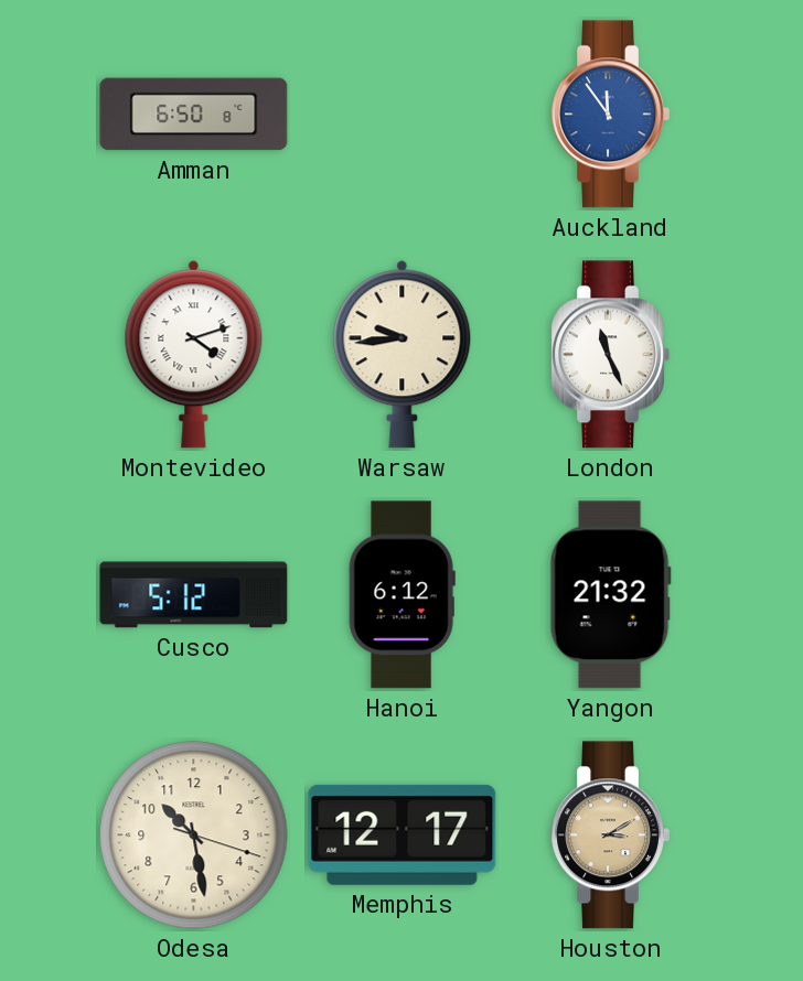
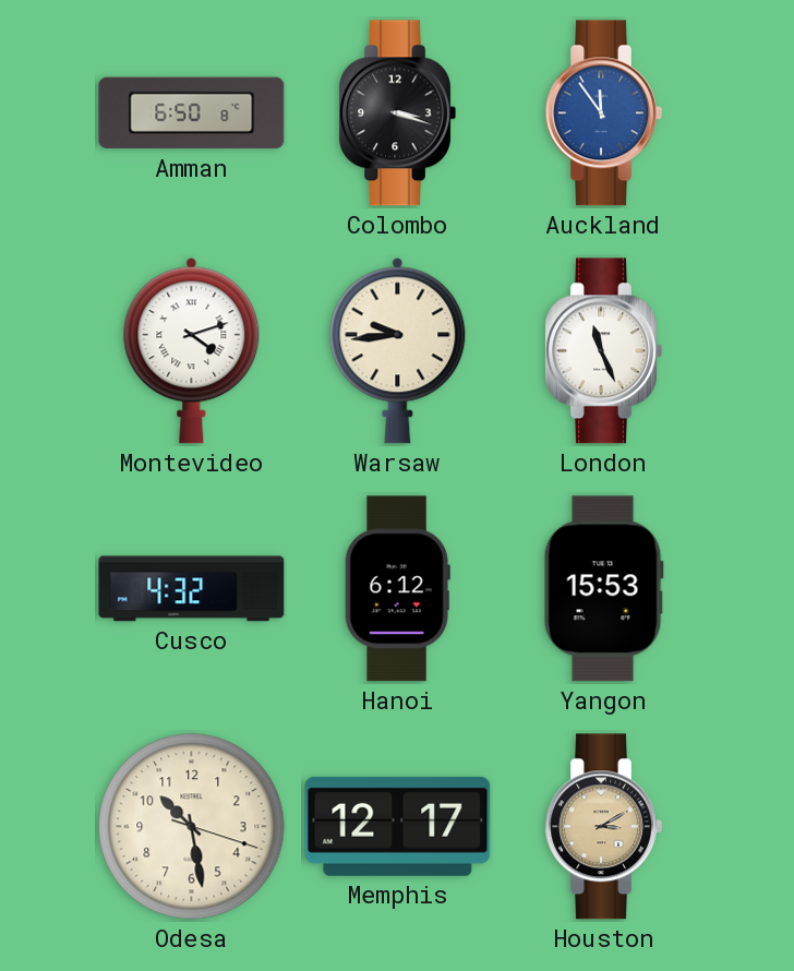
Colombo: none -> 3:18
Cusco: 5:12 -> 4:32
Yangon: 21:32 -> 15:53
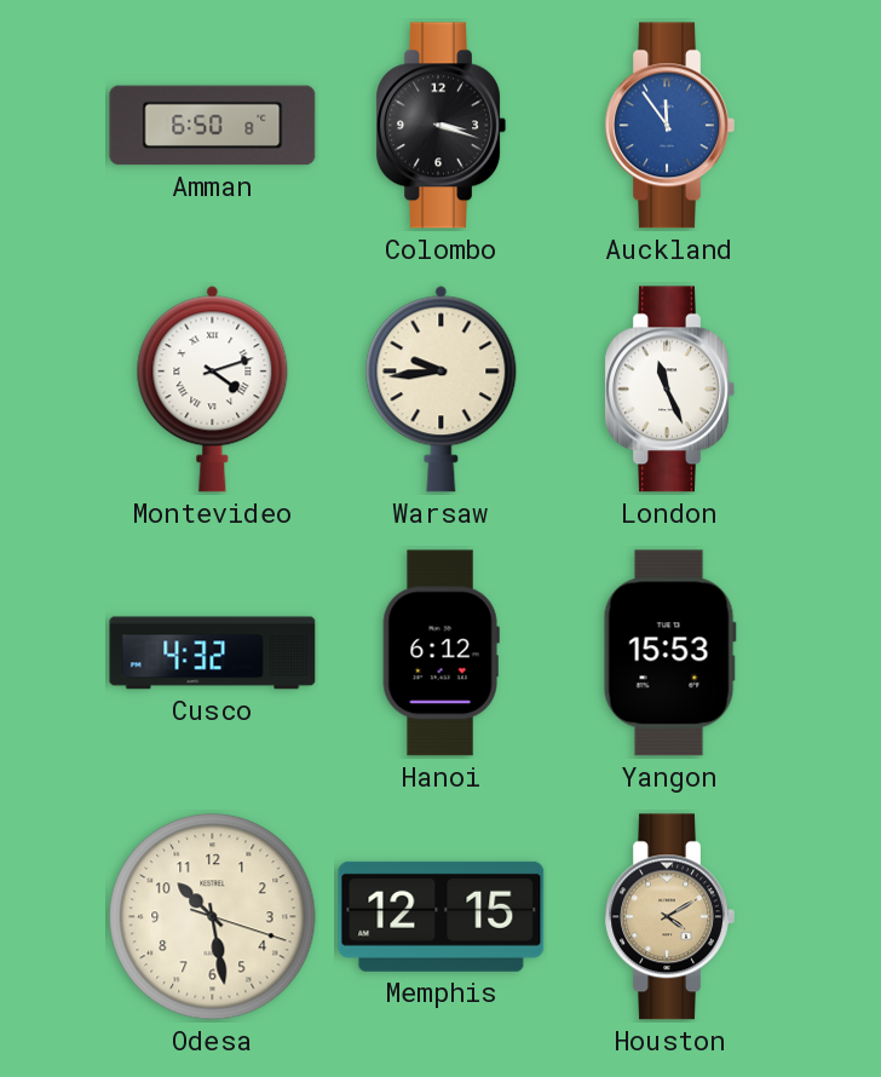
Memphis: 12:17 -> 12:15
Houston: 3:10 -> 4:10
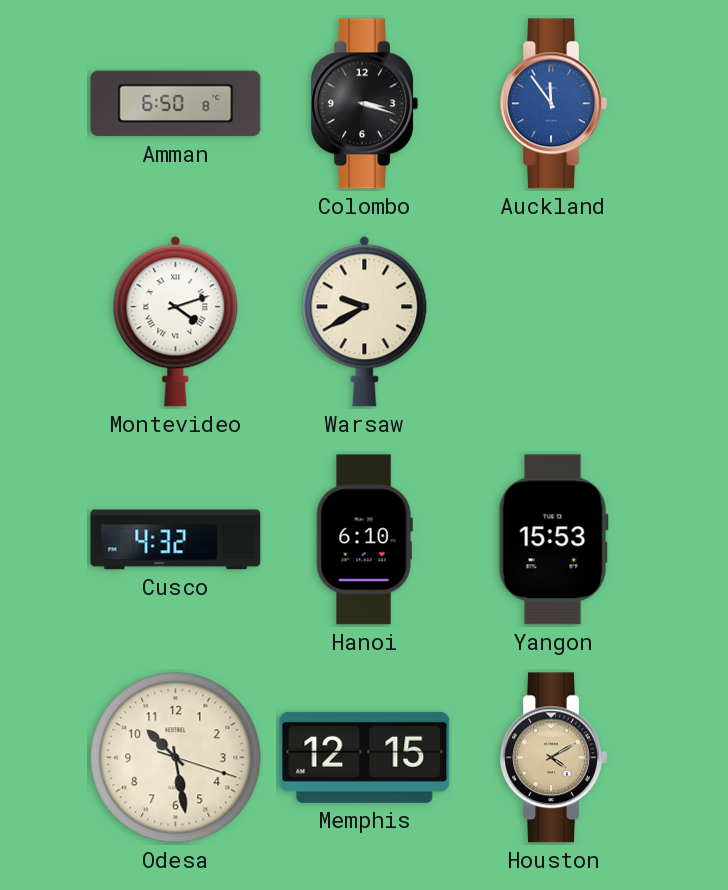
Warsaw: 9:44 -> 9:40
London: 11:26 -> none
Hanoi: 6:12 -> 6:10
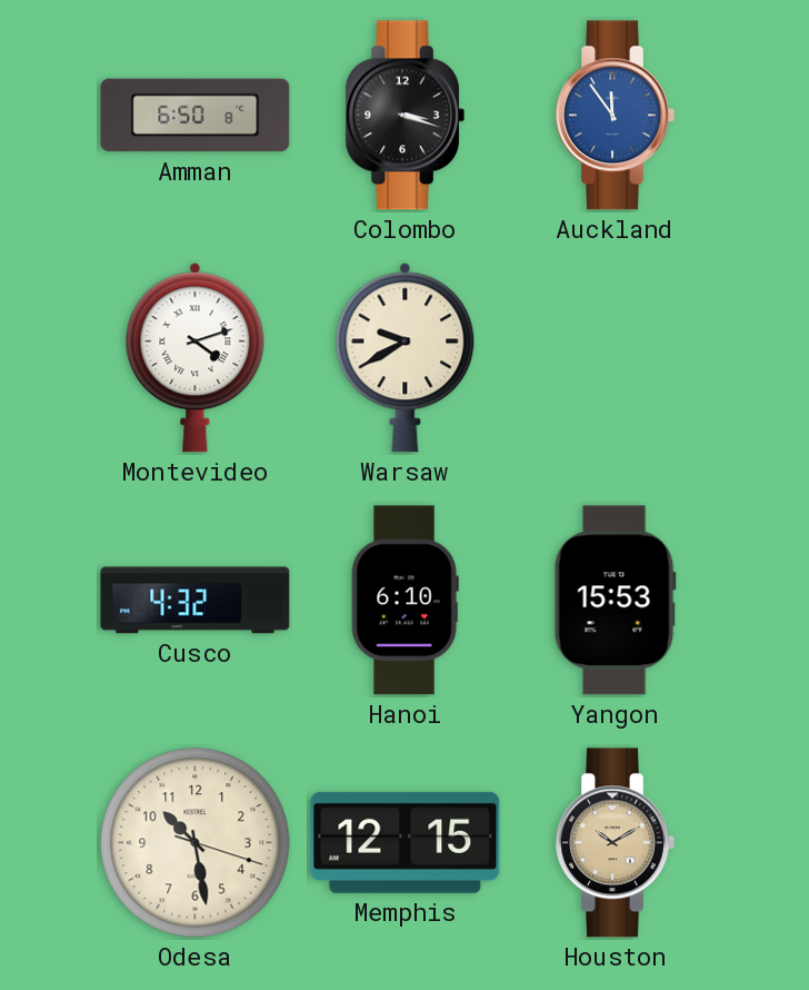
Houston: 4:10 -> 10:10
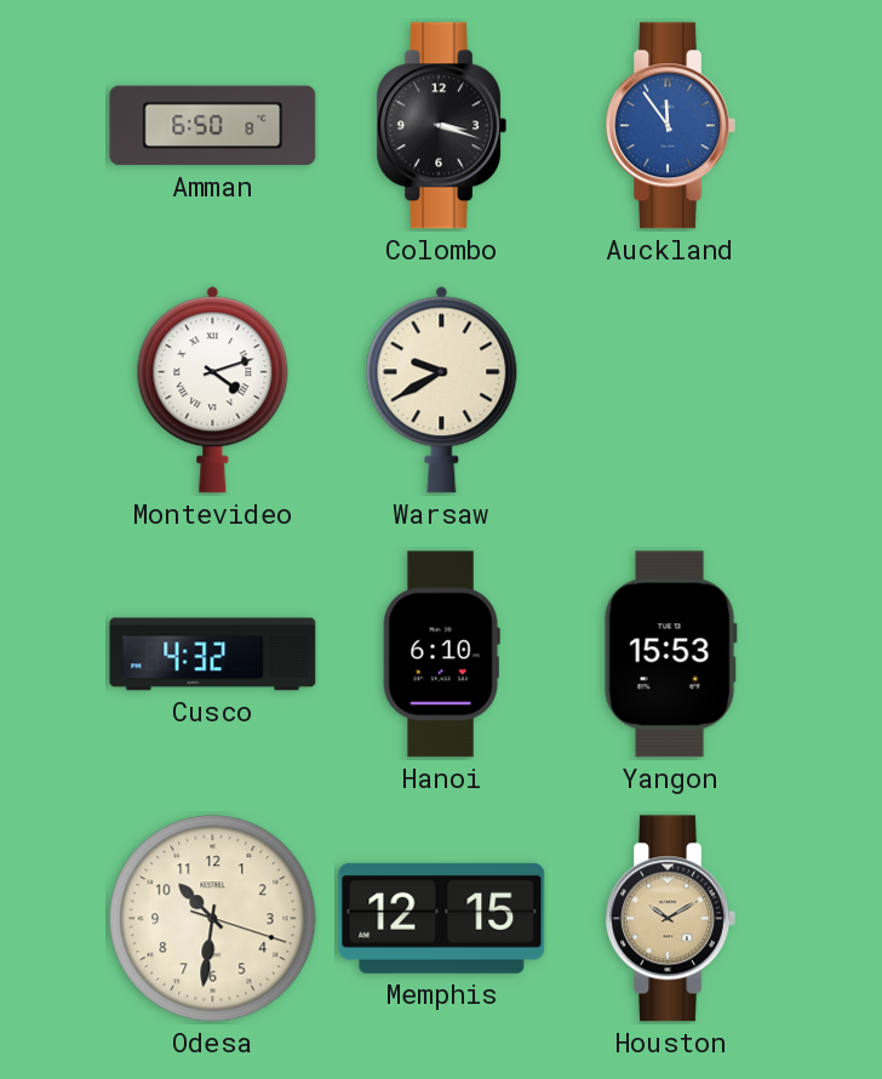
Odesa: 10:28 -> 10:31
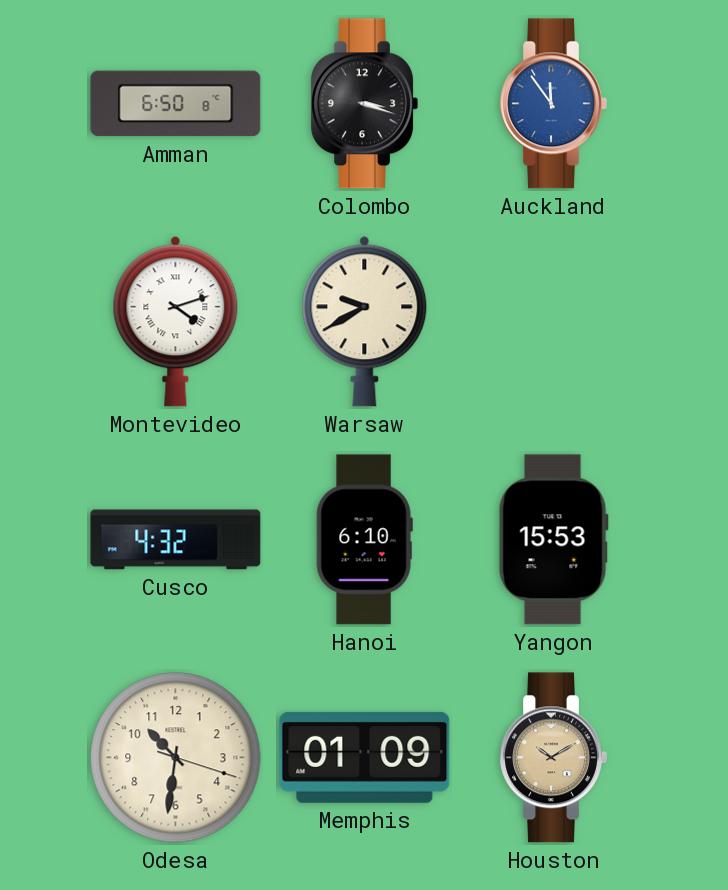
Memphis: 12:15 -> 01:09
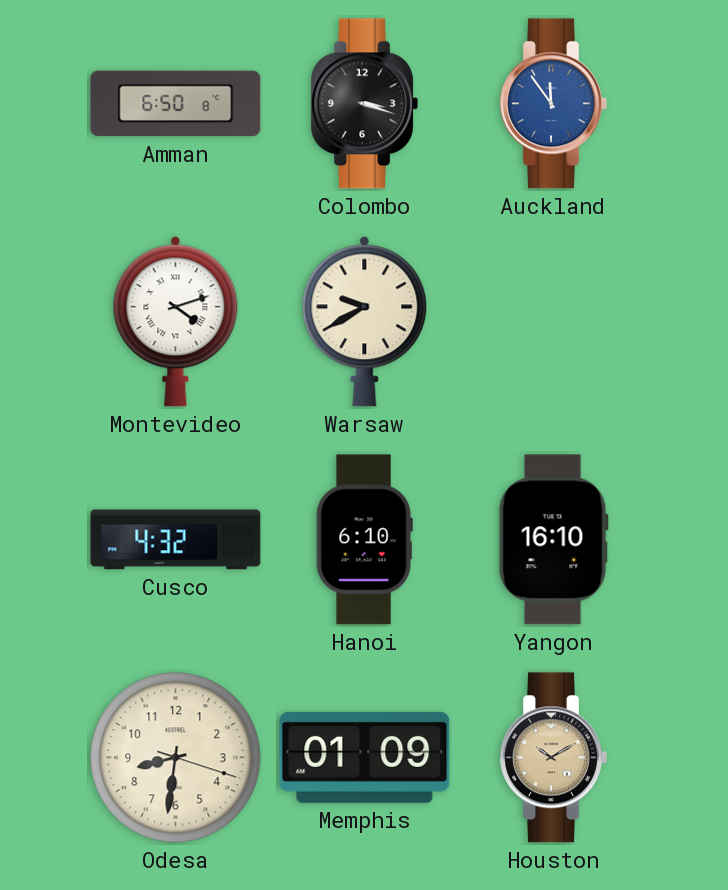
Yangon: 15:53 -> 16:10
Odesa: 10:31 -> 8:31
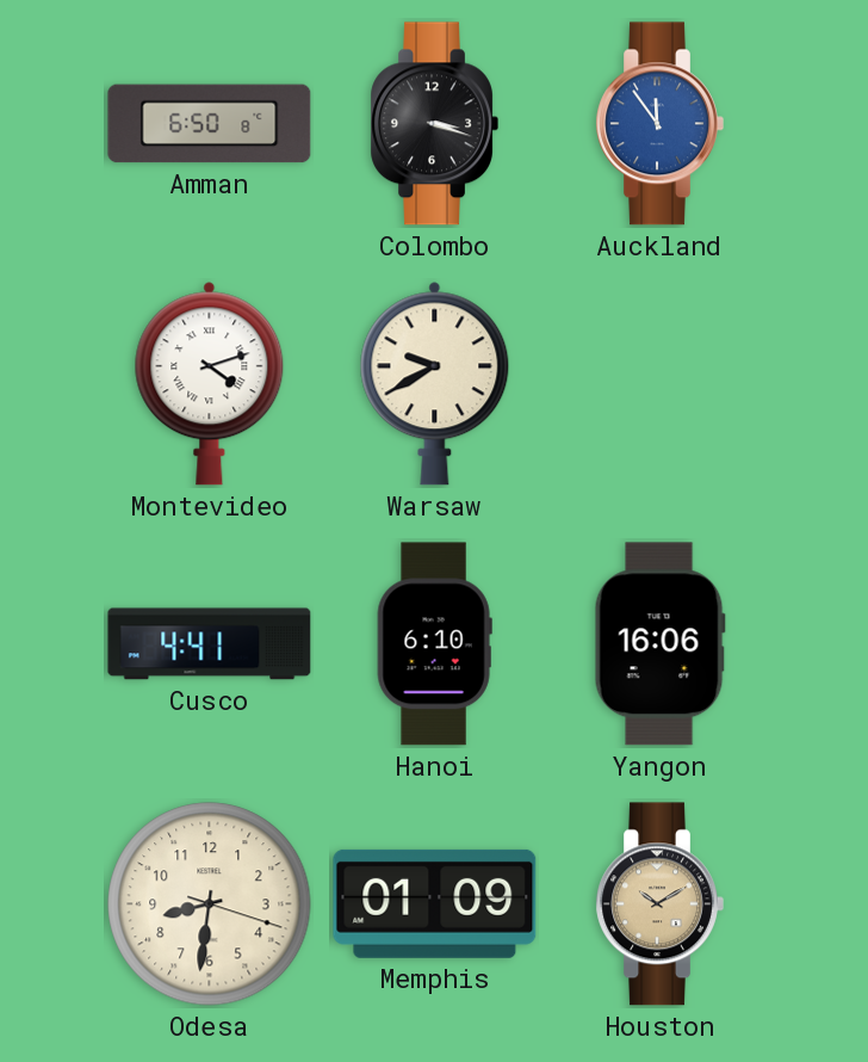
Cusco: 4:32 -> 4:41
Yangon: 16:10 -> 16:06
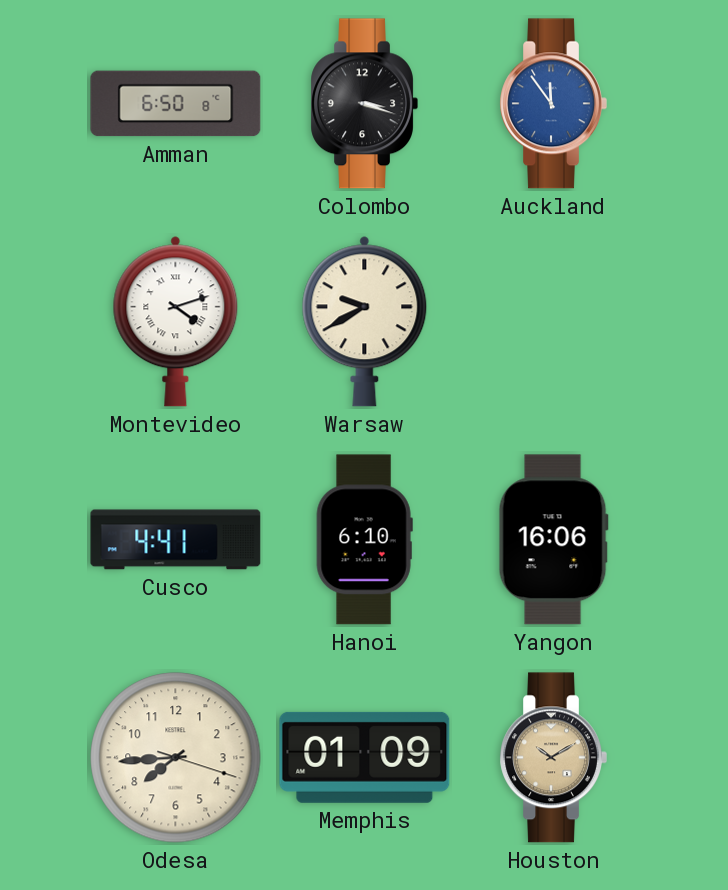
Odesa: 8:31 -> 7:44
